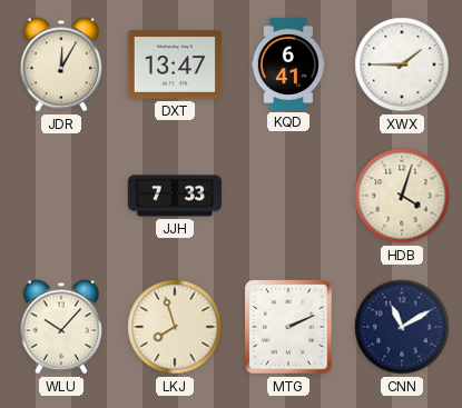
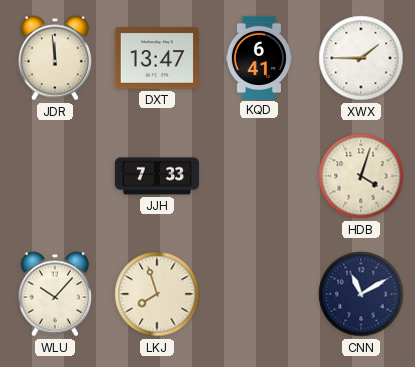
JDR: 12:05 -> 11:59
MTG: 2:11 -> none
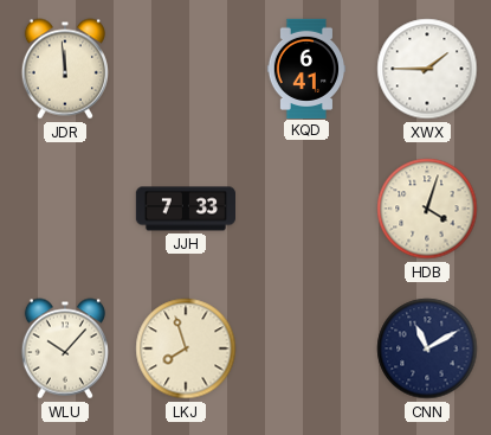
DXT: 13:47 -> none
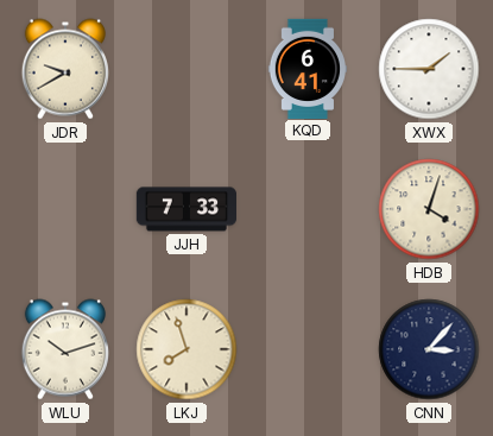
JDR: 11:59 -> 9:40
WLU: 10:07 -> 10:12
CNN: 11:10 -> 3:07
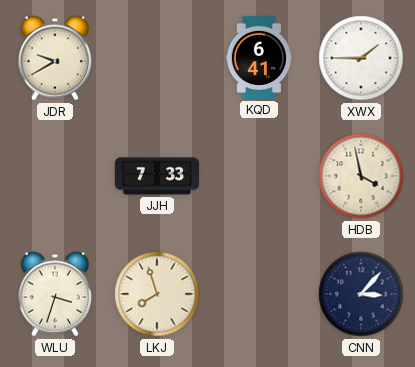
HDB: 4:03 -> 3:58
WLU: 10:12 -> 3:33
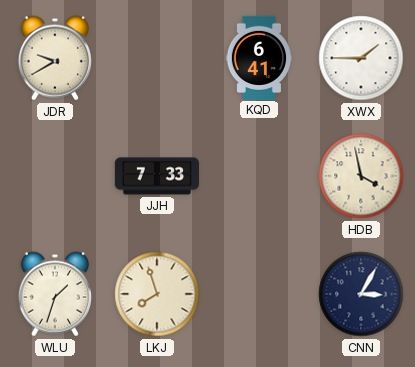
WLU: 3:33 -> 1:33
CNN: 3:07 -> 3:05
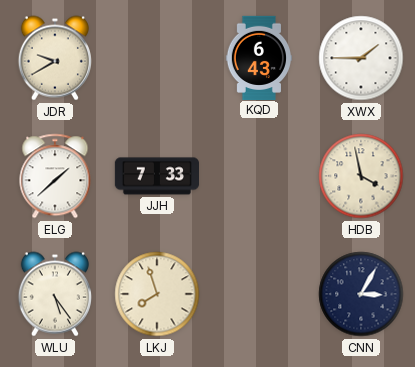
KQD: 6:41 -> 6:43
ELG: none -> 1:38
WLU: 1:33 -> 5:24
